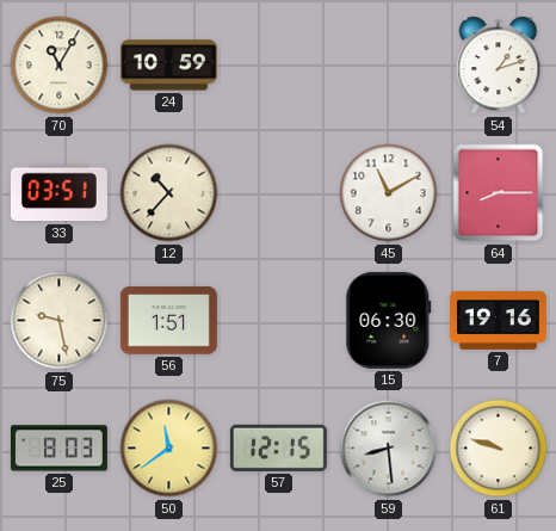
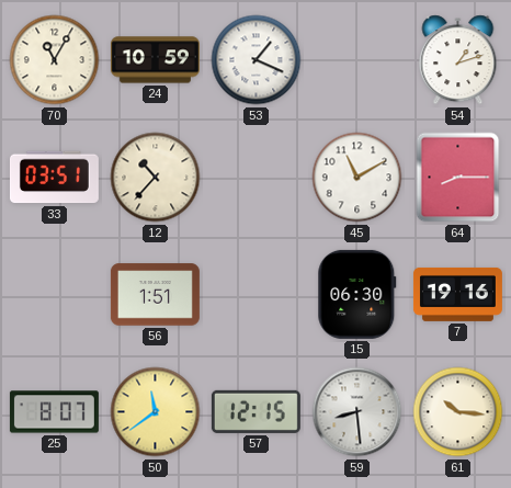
53: none -> 1:19
75: 9:28 -> none
25: 8:03 -> 8:07
61: 9:48 -> 10:16
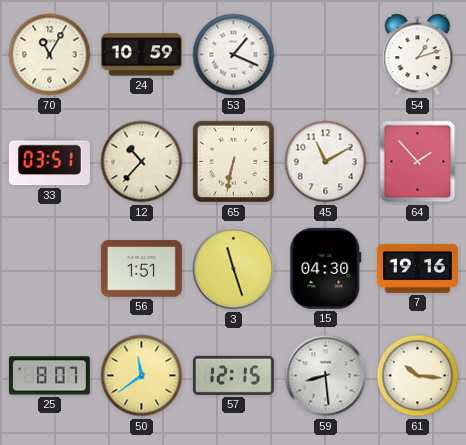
65: none -> 6:32
64: 8:15 -> 1:53
3: none -> 11:27
15: 06:30 -> 04:30
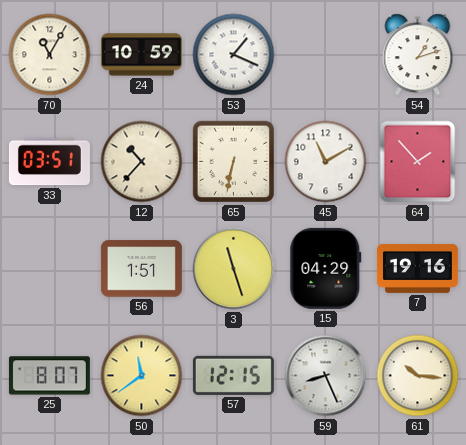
15: 04:30 -> 04:29
59: 8:29 -> 8:26
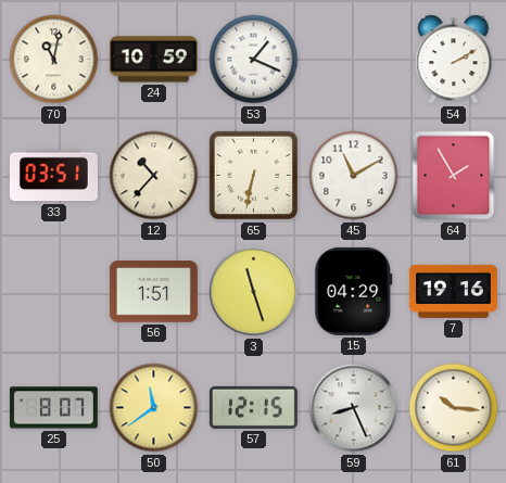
70: 11:05 -> 11:02
54: 1:12 -> 2:10
64: 1:53 -> 1:55
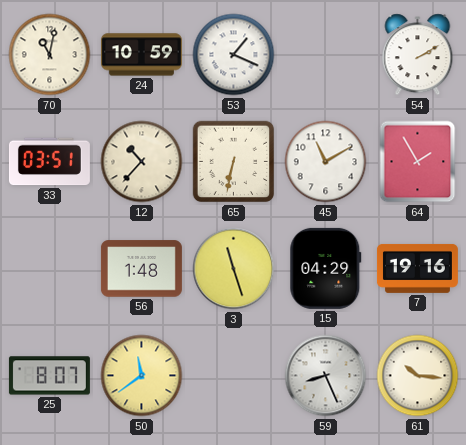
56: 1:51 -> 1:48
57: 12:15 -> none
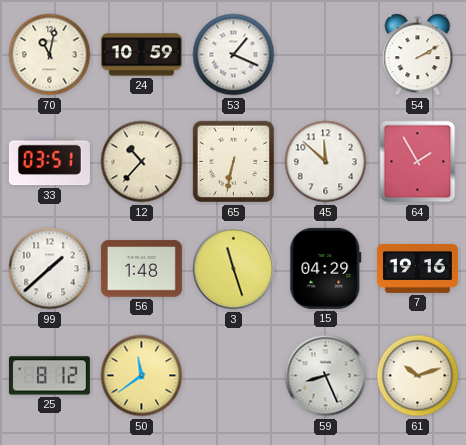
45: 11:10 -> 11:52
99: none -> 1:38
25: 8:07 -> 8:12
61: 10:16 -> 10:12
